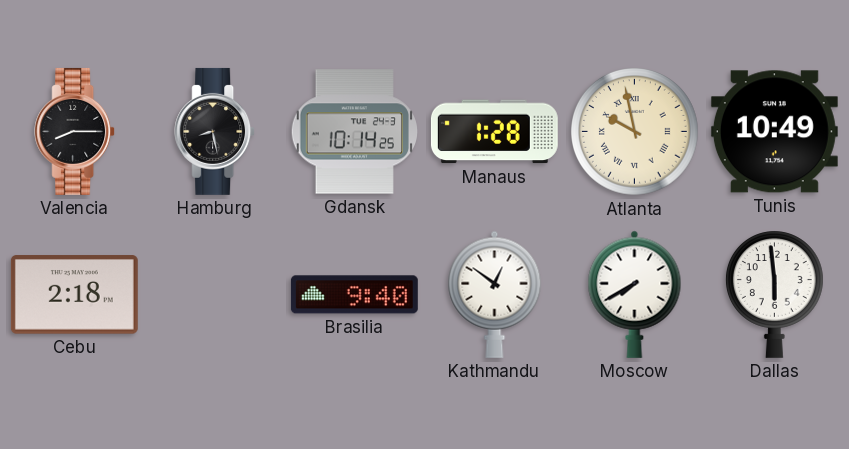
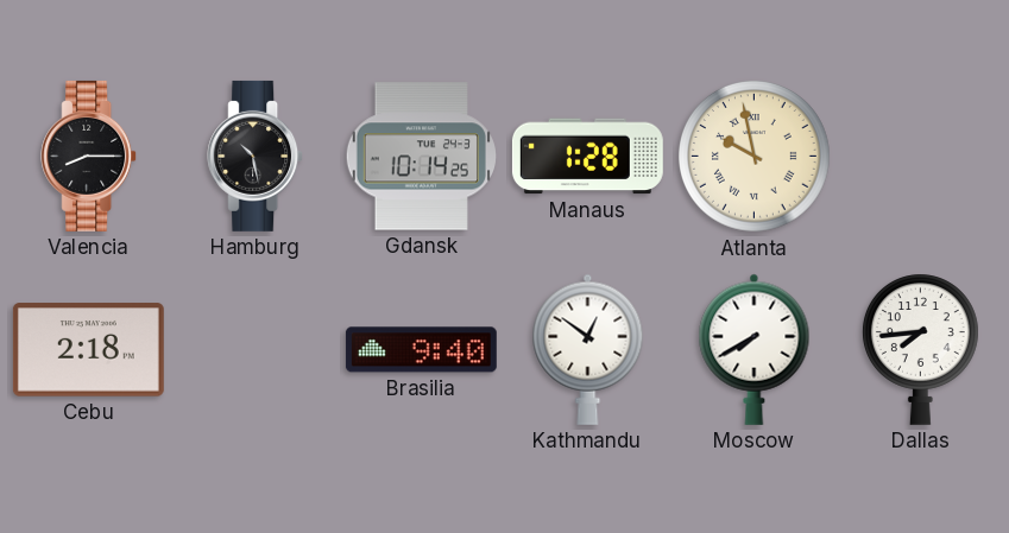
Hamburg: 8:28 -> 10:28
Tunis: 10:49 -> none
Dallas: 5:59 -> 7:44
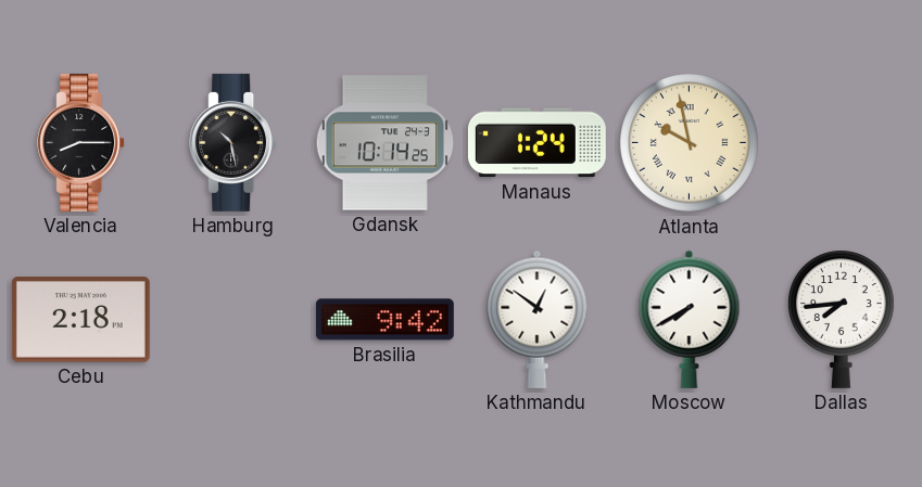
Manaus: 1:28 -> 1:24
Brasilia: 9:40 -> 9:42
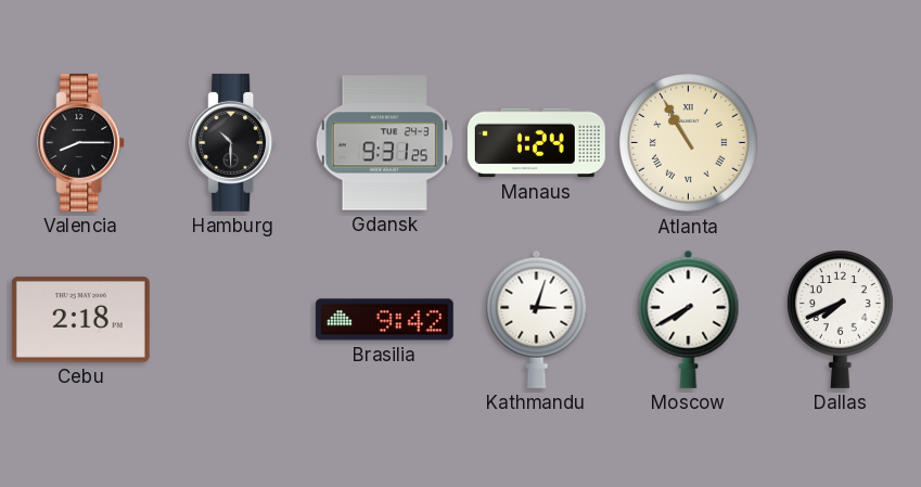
Hamburg: 10:28 -> 10:30
Gdansk: 10:14 -> 9:31
Atlanta: 9:58 -> 10:55
Kathmandu: 12:51 -> 3:03
Dallas: 7:44 -> 7:41
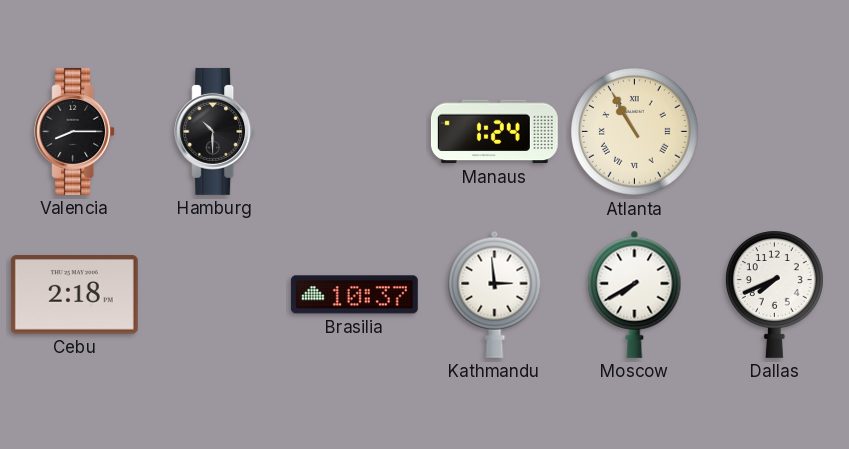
Gdansk: 9:31 -> none
Brasilia: 9:42 -> 10:37
Kathmandu: 3:03 -> 2:59
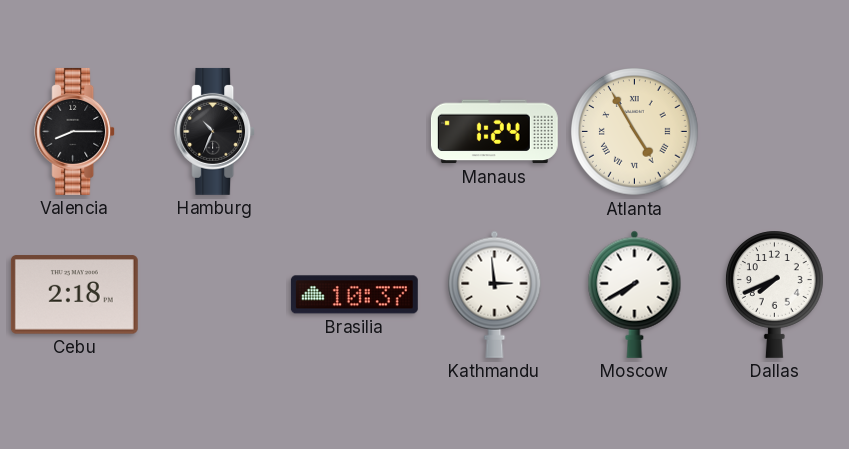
Hamburg: 10:30 -> 10:34
Atlanta: 10:55 -> 4:55
